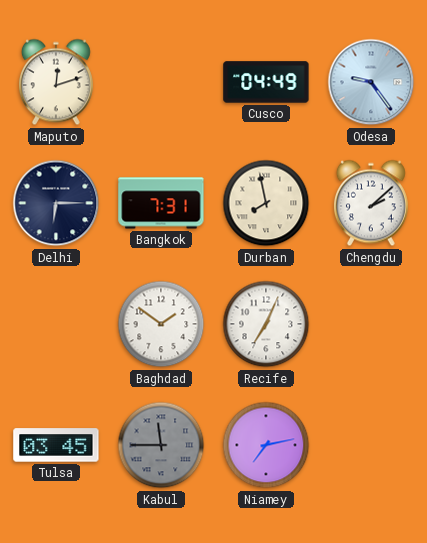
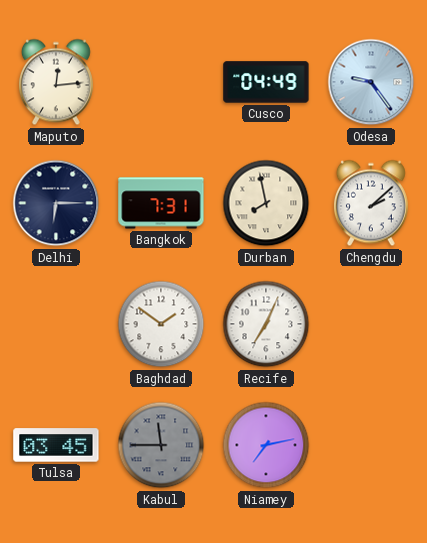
Maputo: 12:12 -> 12:14
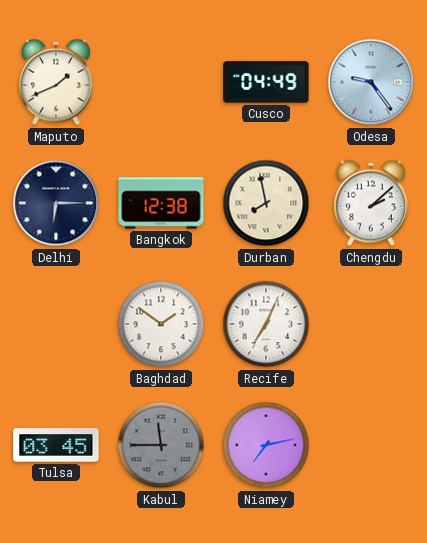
Maputo: 12:14 -> 1:41
Bangkok: 7:31 -> 12:38
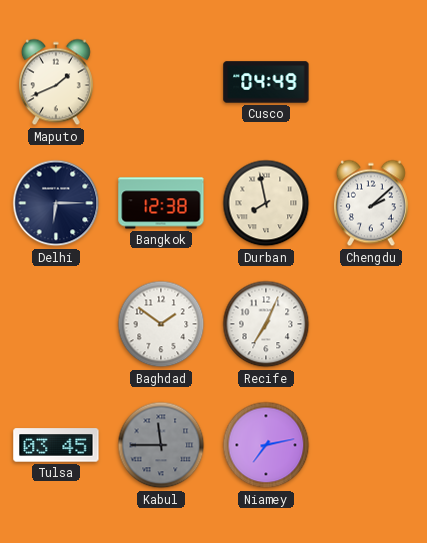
Odesa: 9:24 -> none
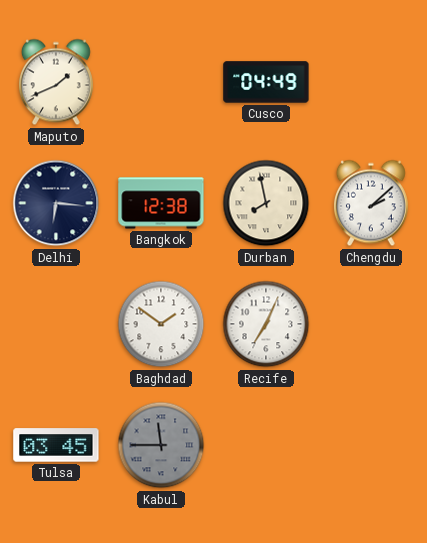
Delhi: 6:15 -> 6:16
Niamey: 7:13 -> none
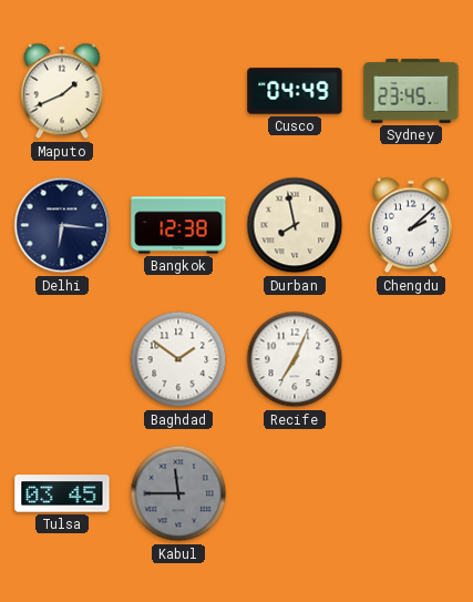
Sydney: none -> 23:45
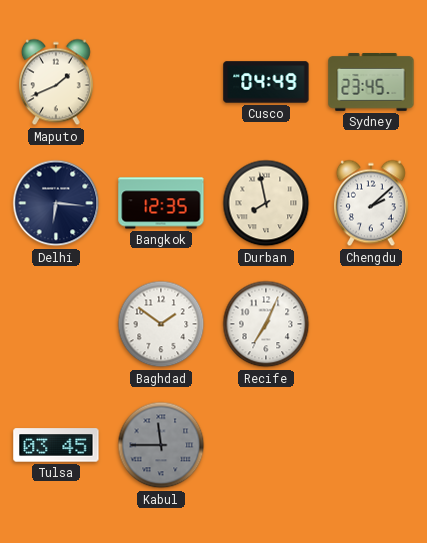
Bangkok: 12:38 -> 12:35
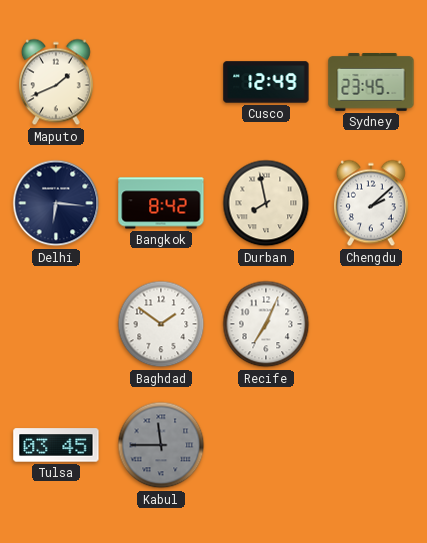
Cusco: 04:49 -> 12:49
Bangkok: 12:35 -> 8:42
